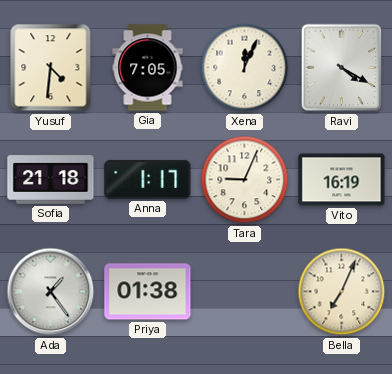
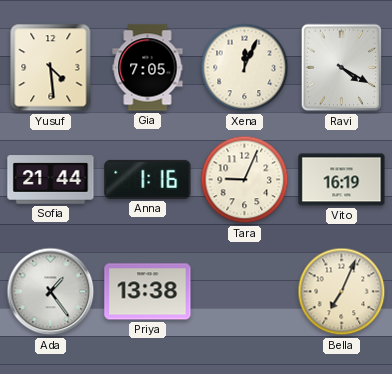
Yusuf: 4:31 -> 4:29
Sofia: 21:18 -> 21:44
Anna: 1:17 -> 1:16
Priya: 01:38 -> 13:38
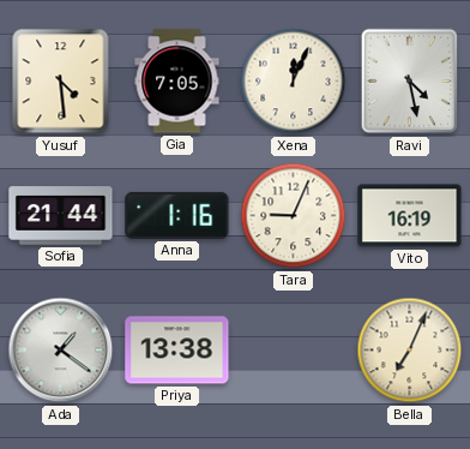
Ravi: 4:20 -> 4:28
Ada: 1:24 -> 1:21
